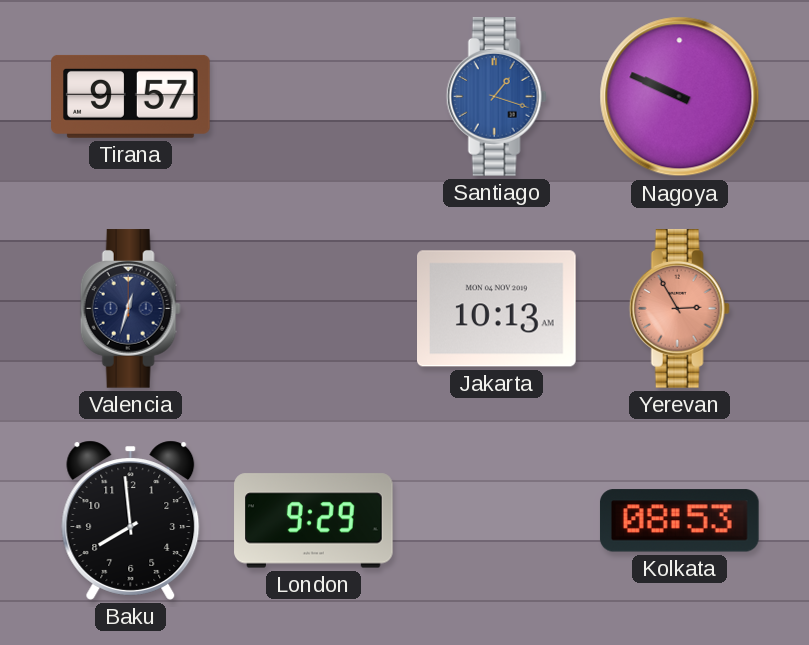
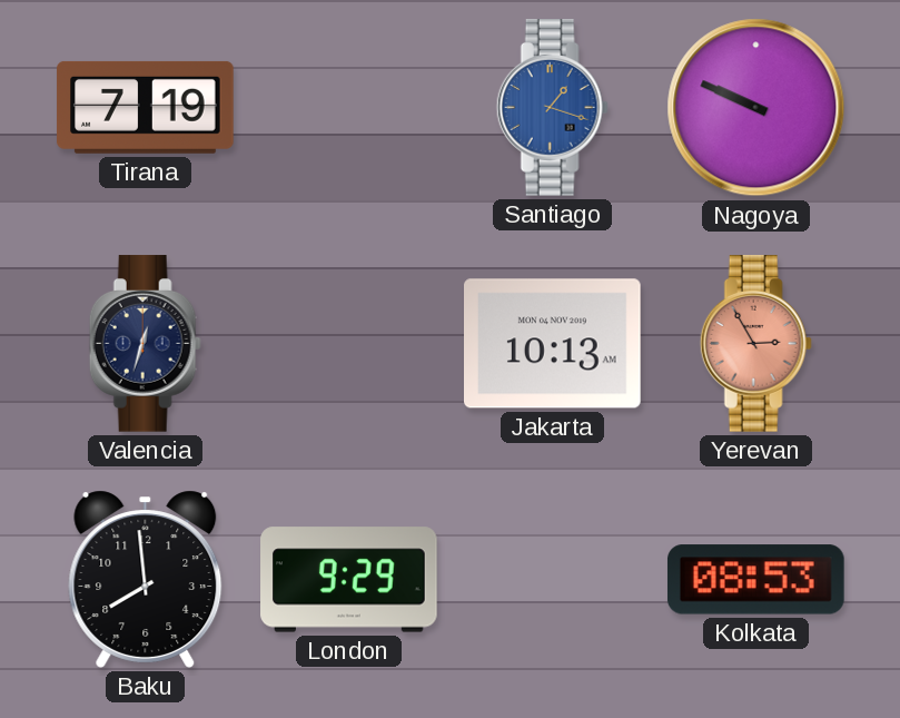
Tirana: 9:57 -> 7:19
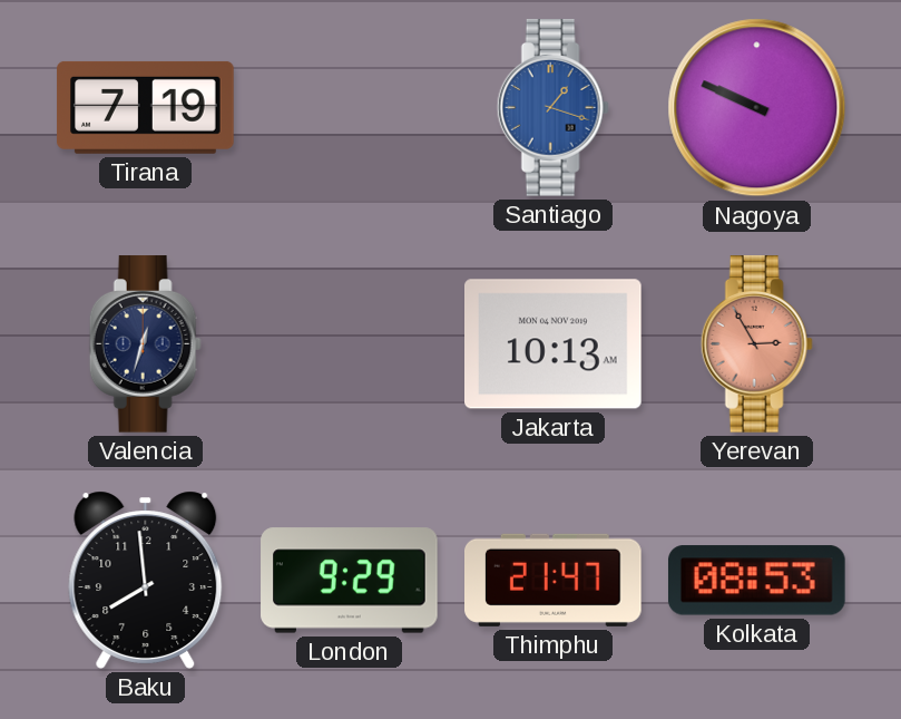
Thimphu: none -> 21:47
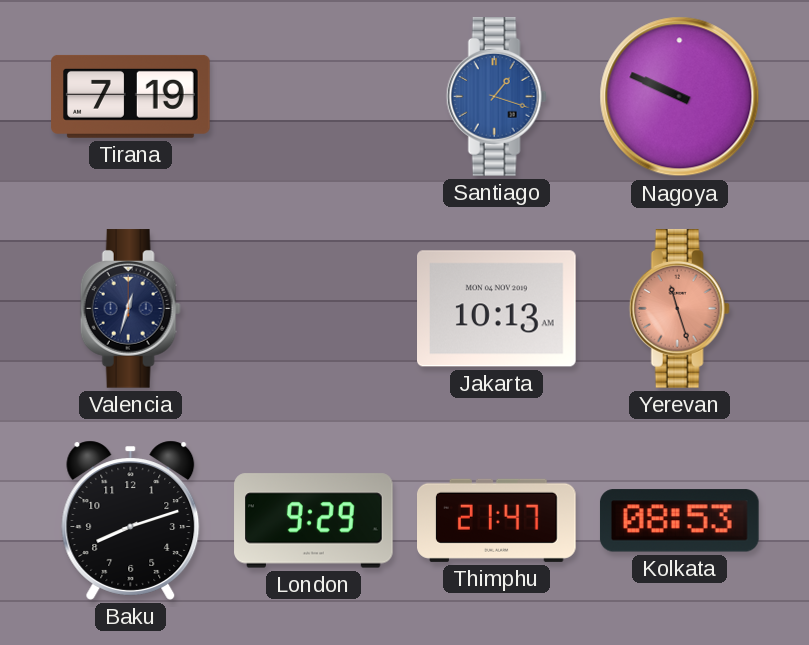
Yerevan: 2:55 -> 11:27
Baku: 7:59 -> 8:12
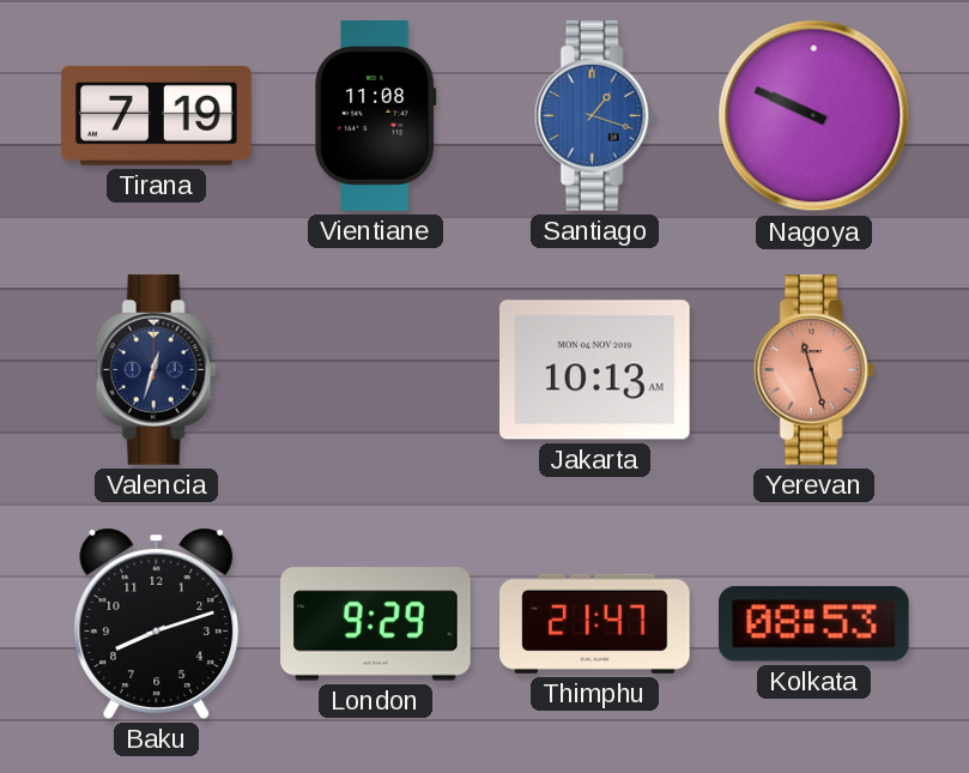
Vientiane: none -> 11:08
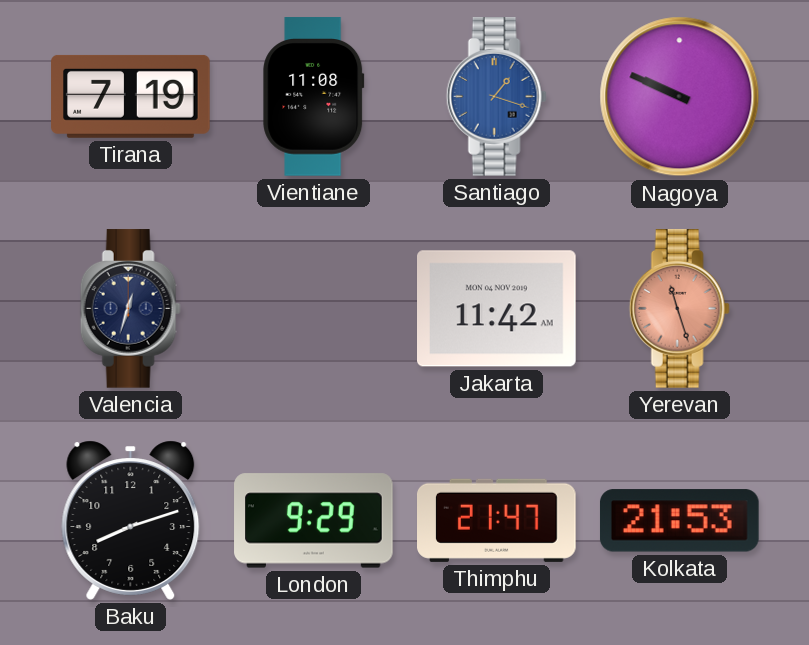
Jakarta: 10:13 -> 11:42
Kolkata: 08:53 -> 21:53
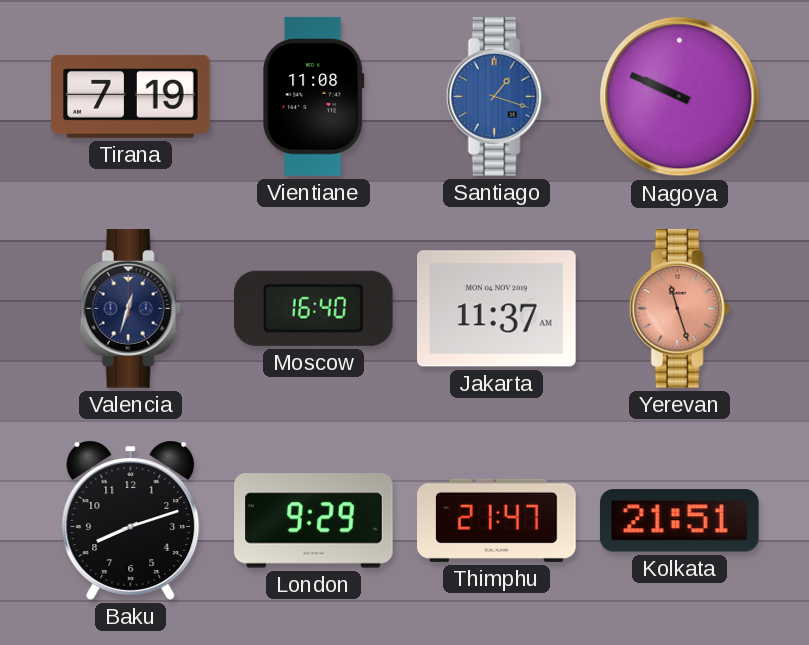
Moscow: none -> 16:40
Jakarta: 11:42 -> 11:37
Kolkata: 21:53 -> 21:51
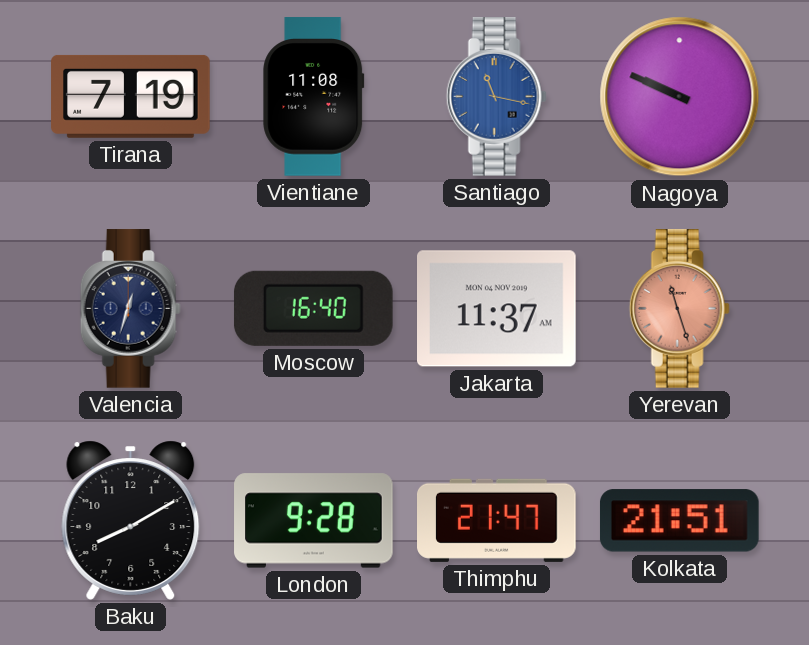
Santiago: 1:18 -> 11:17
Baku: 8:12 -> 8:10
London: 9:29 -> 9:28
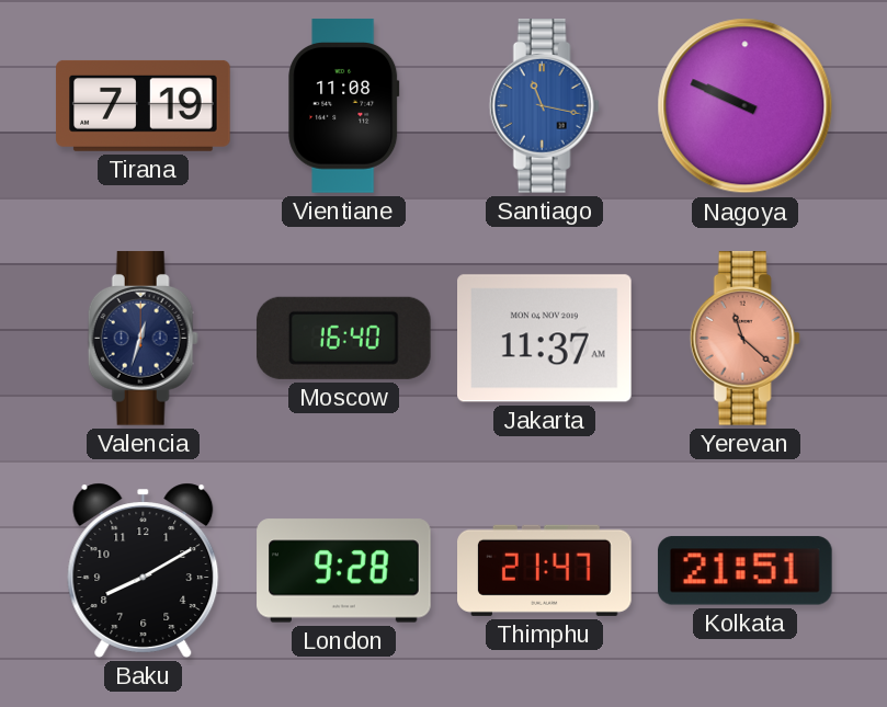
Yerevan: 11:27 -> 11:22
